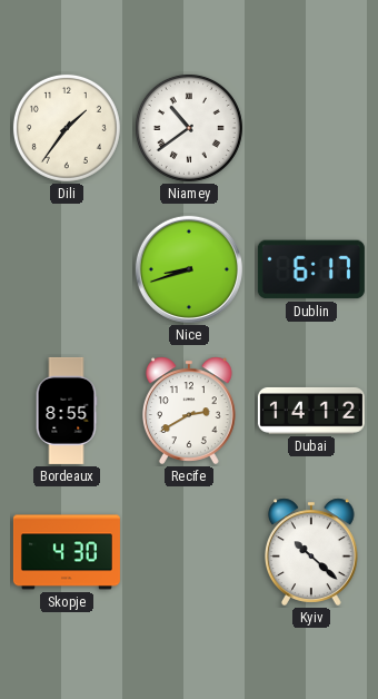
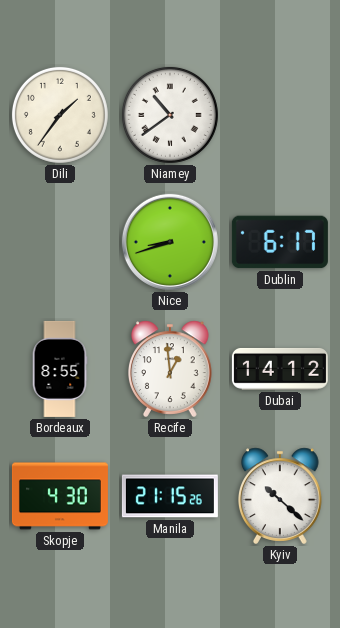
Recife: 2:40 -> 12:59
Manila: none -> 21:15
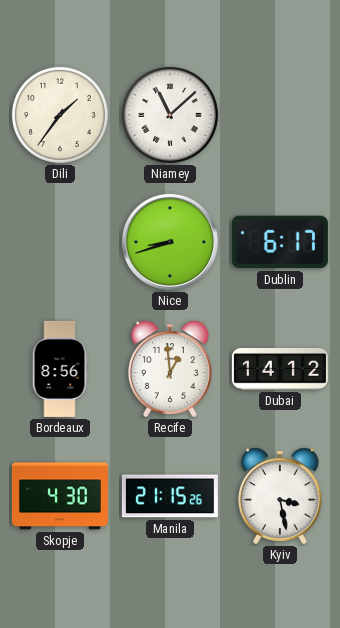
Niamey: 10:39 -> 11:08
Bordeaux: 8:55 -> 8:56
Kyiv: 10:22 -> 3:28
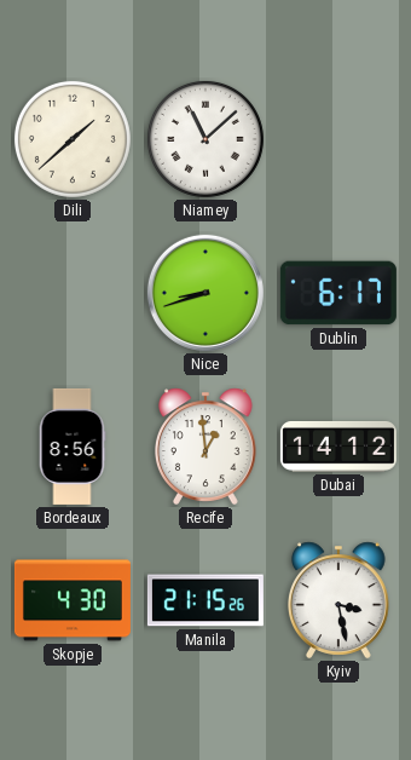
Dili: 1:36 -> 1:38
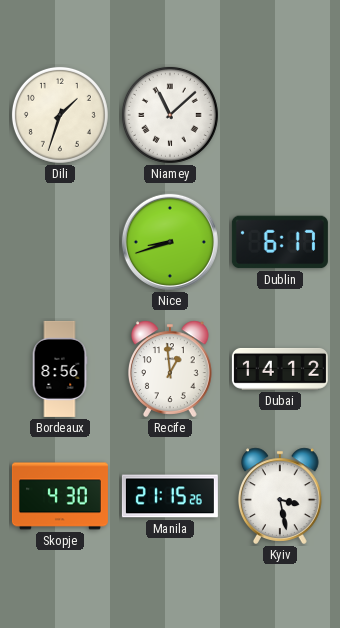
Dili: 1:38 -> 1:33
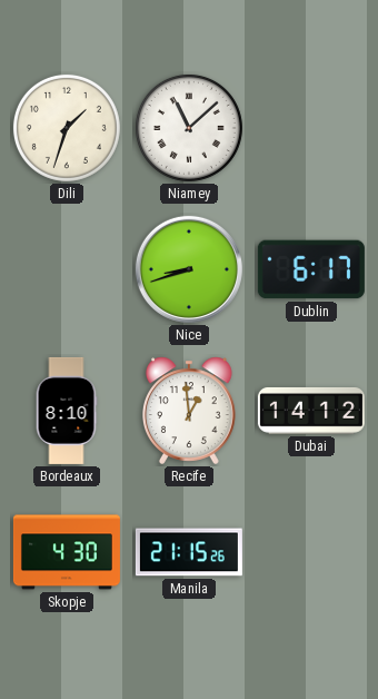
Bordeaux: 8:56 -> 8:10
Kyiv: 3:28 -> none
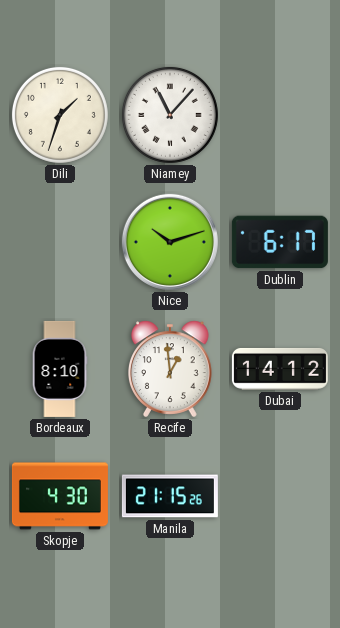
Niamey: 11:08 -> 11:07
Nice: 8:42 -> 10:12
